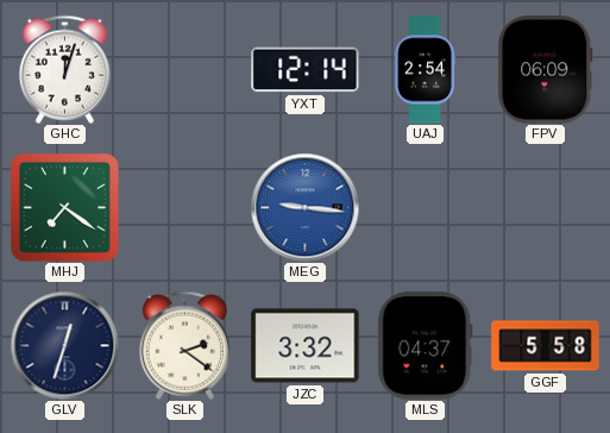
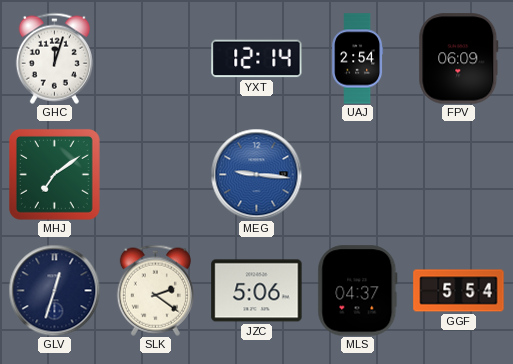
MHJ: 7:21 -> 7:09
JZC: 3:32 -> 5:06
GGF: 5:58 -> 5:54
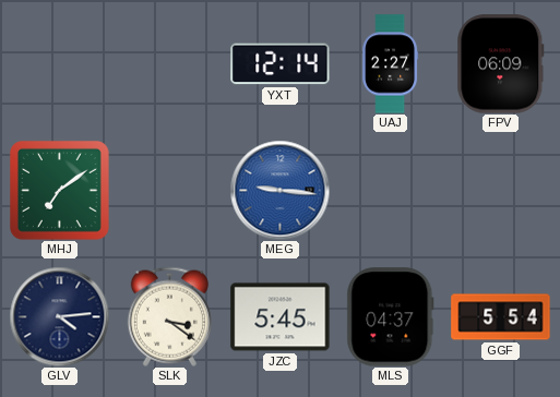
GHC: 12:03 -> none
UAJ: 2:54 -> 2:27
GLV: 12:33 -> 4:14
SLK: 2:21 -> 3:21
JZC: 5:06 -> 5:45
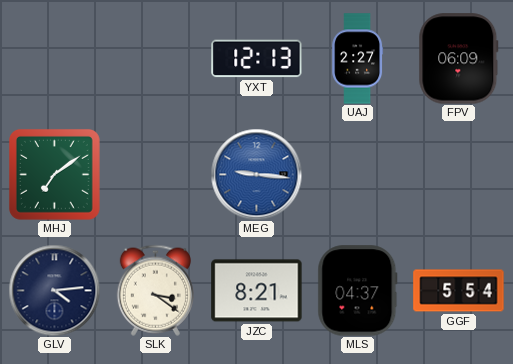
YXT: 12:14 -> 12:13
JZC: 5:45 -> 8:21
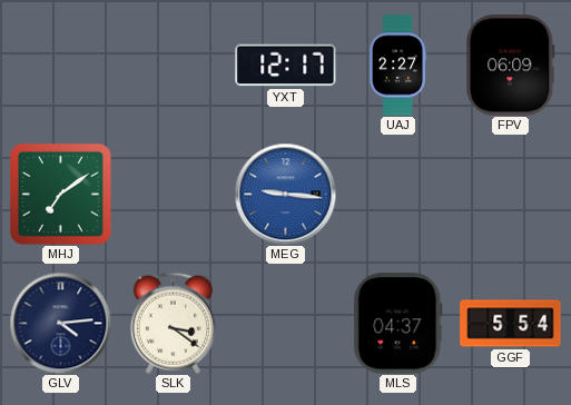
YXT: 12:13 -> 12:17
JZC: 8:21 -> none
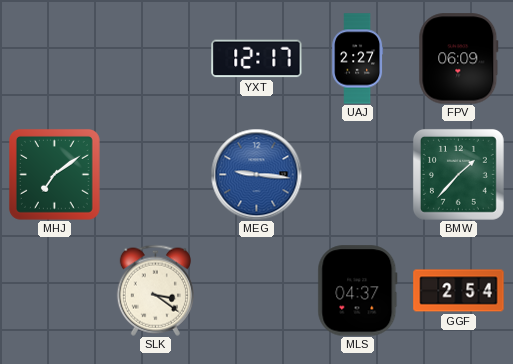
BMW: none -> 1:37
GLV: 4:14 -> none
GGF: 5:54 -> 2:54
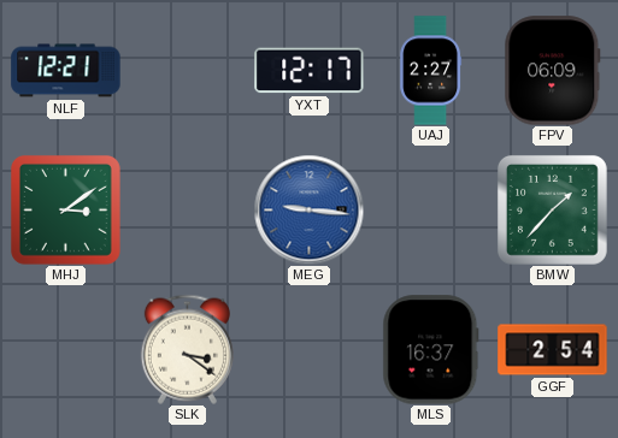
NLF: none -> 12:21
MHJ: 7:09 -> 3:09
MLS: 04:37 -> 16:37
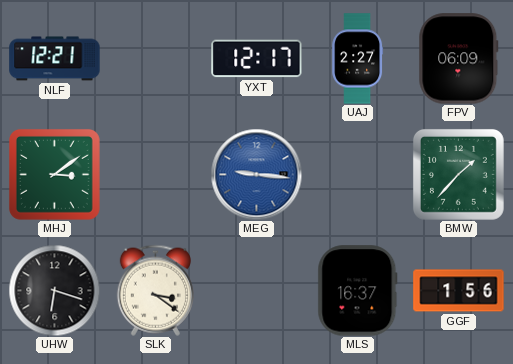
UHW: none -> 6:18
GGF: 2:54 -> 1:56
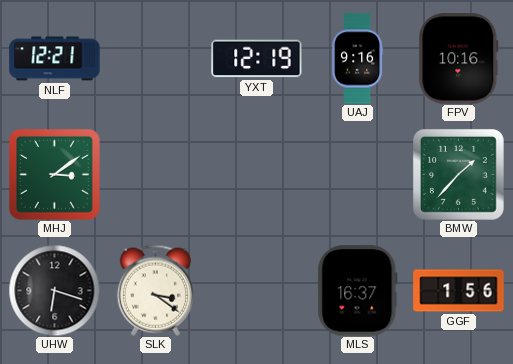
YXT: 12:17 -> 12:19
UAJ: 2:27 -> 9:16
FPV: 06:09 -> 10:16
MEG: 9:16 -> none
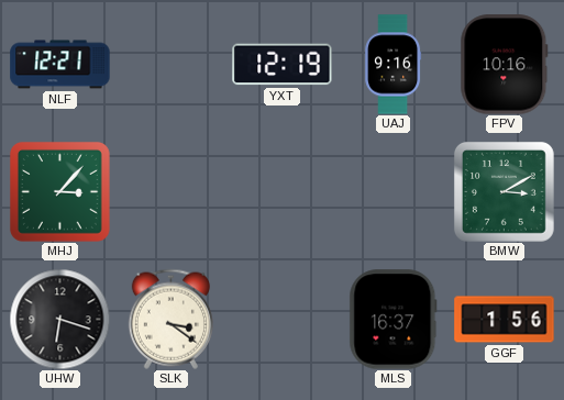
MHJ: 3:09 -> 3:07
BMW: 1:37 -> 3:10
